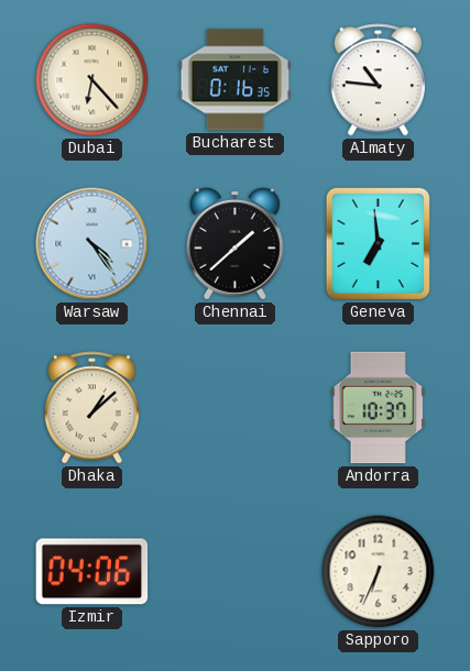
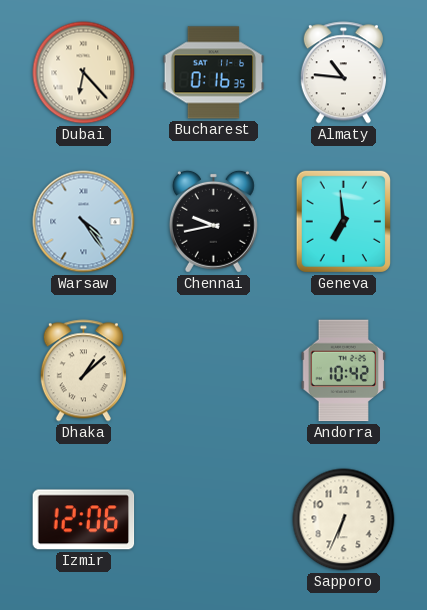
Chennai: 1:38 -> 9:43
Andorra: 10:37 -> 10:42
Izmir: 04:06 -> 12:06
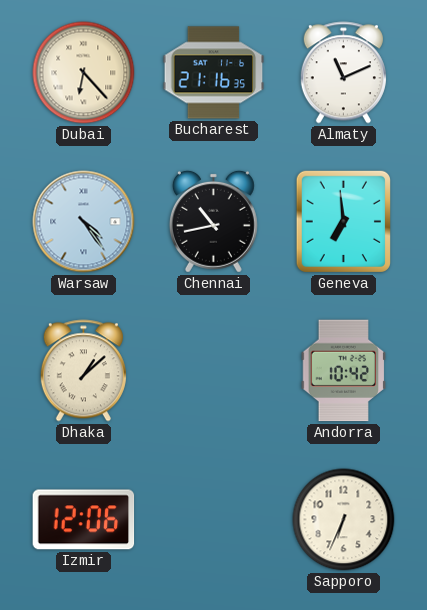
Bucharest: 0:16 -> 21:16
Almaty: 10:46 -> 11:11
Chennai: 9:43 -> 10:43
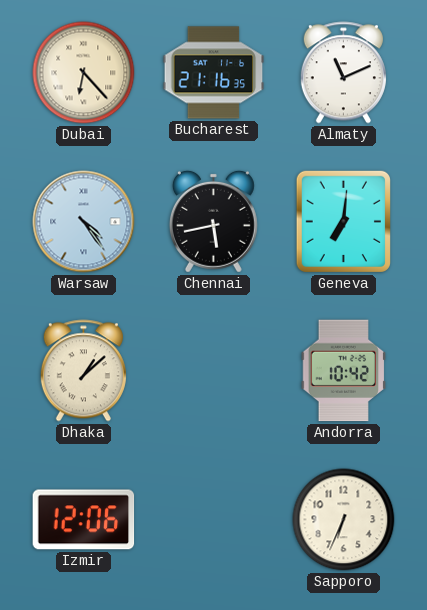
Chennai: 10:43 -> 5:43
Geneva: 6:59 -> 7:01
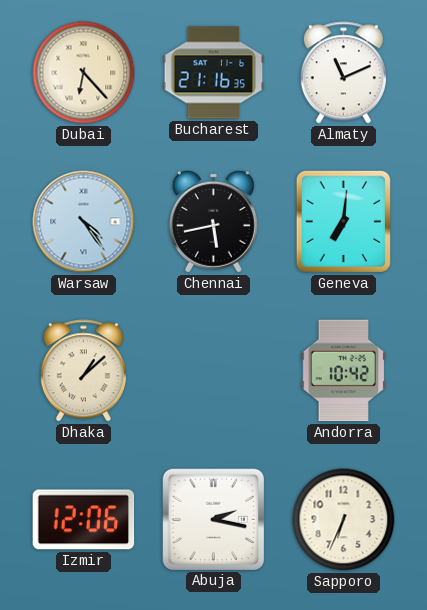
Abuja: none -> 2:17
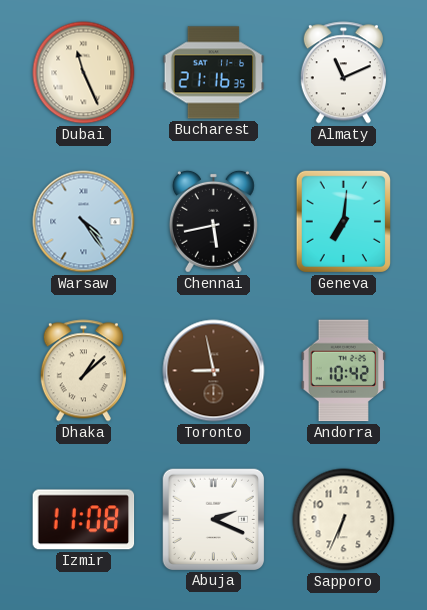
Dubai: 6:23 -> 11:26
Toronto: none -> 8:58
Izmir: 12:06 -> 11:08
Abuja: 2:17 -> 2:19
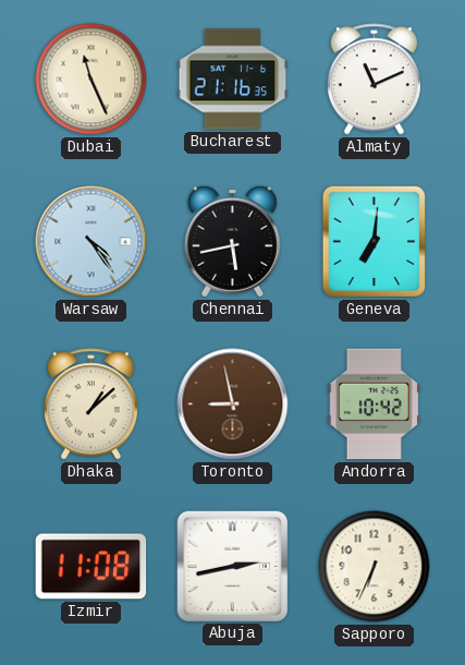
Abuja: 2:19 -> 2:43
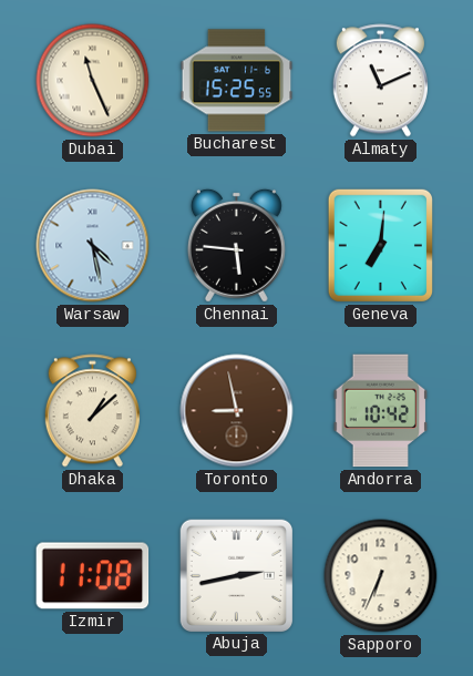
Bucharest: 21:16 -> 15:25
Warsaw: 4:24 -> 4:28
Chennai: 5:43 -> 5:46
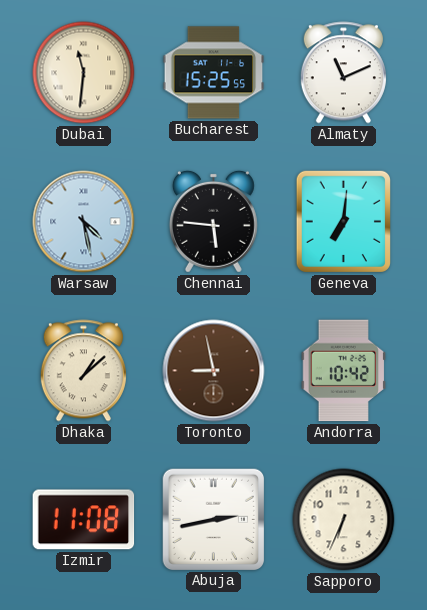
Dubai: 11:26 -> 11:31
